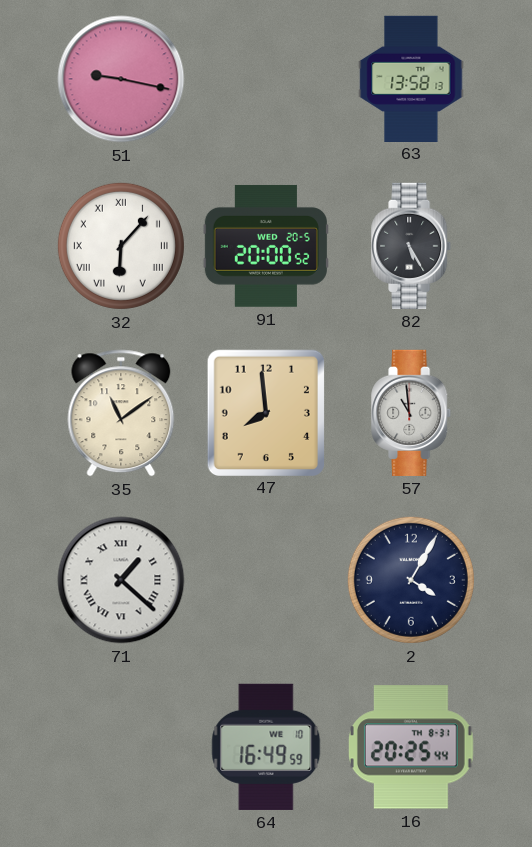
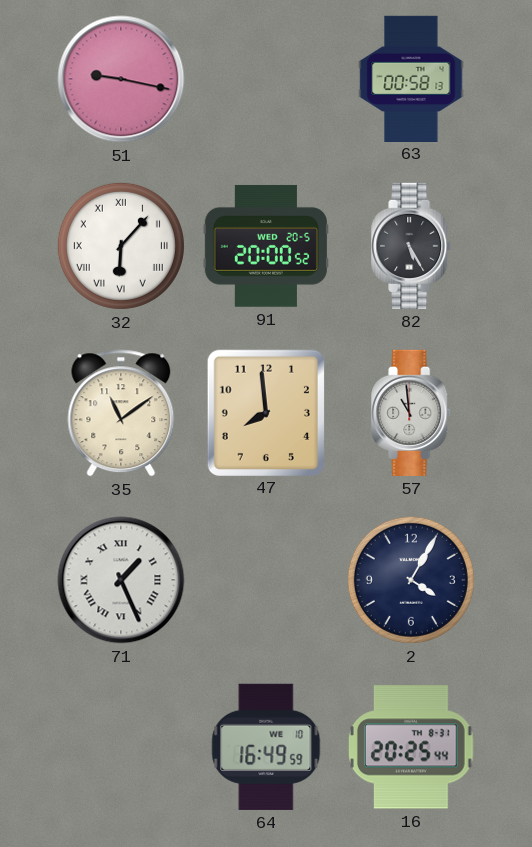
63: 13:58 -> 00:58
71: 1:22 -> 1:26
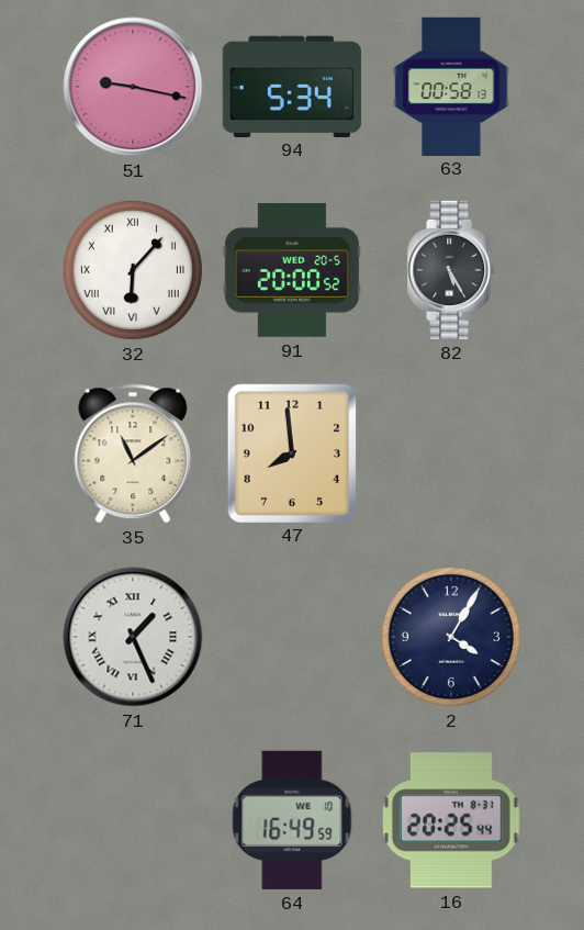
94: none -> 5:34
57: 10:59 -> none
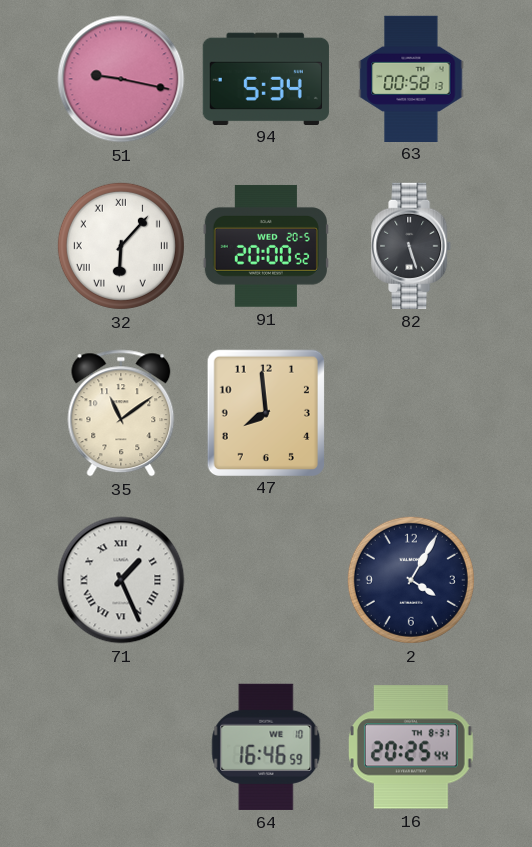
82: 5:25 -> 5:27
64: 16:49 -> 16:46
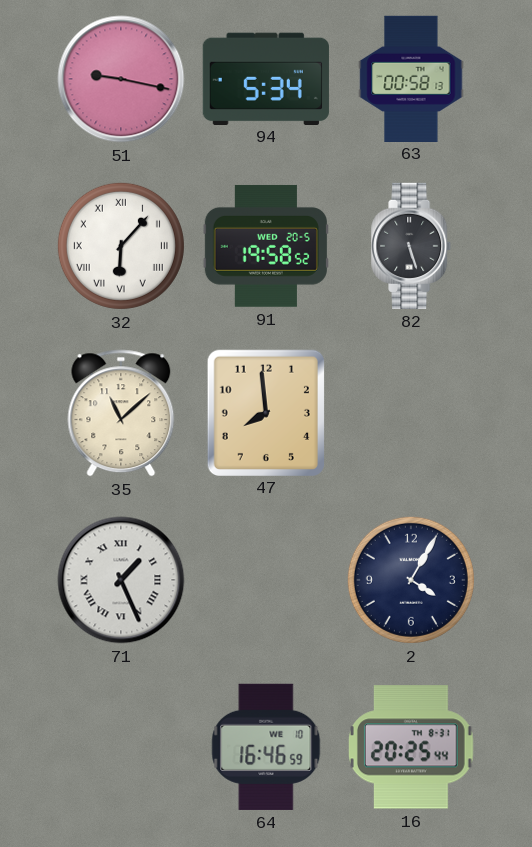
91: 20:00 -> 19:58
35: 11:09 -> 11:08
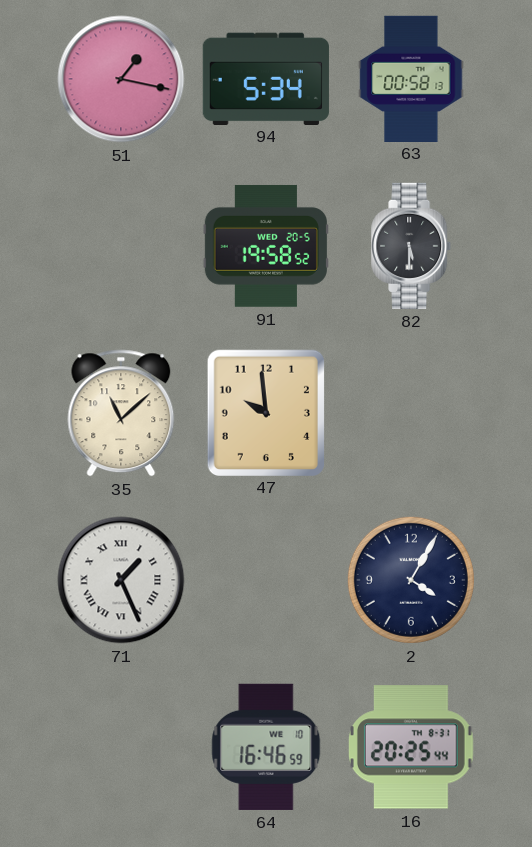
51: 9:17 -> 1:17
32: 6:07 -> none
82: 5:27 -> 5:30
47: 7:59 -> 9:59
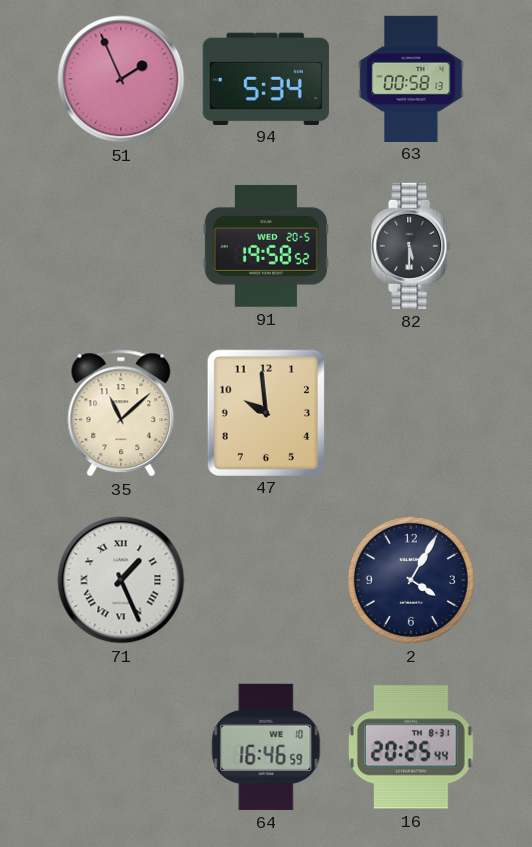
51: 1:17 -> 1:56
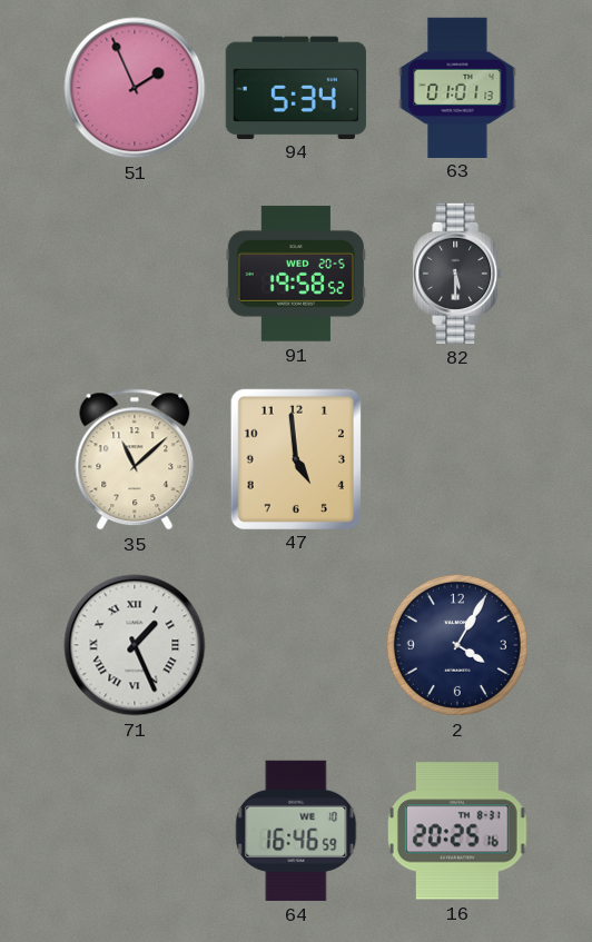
63: 00:58 -> 01:01
47: 9:59 -> 4:59
16: 20:25:44 -> 20:25:16
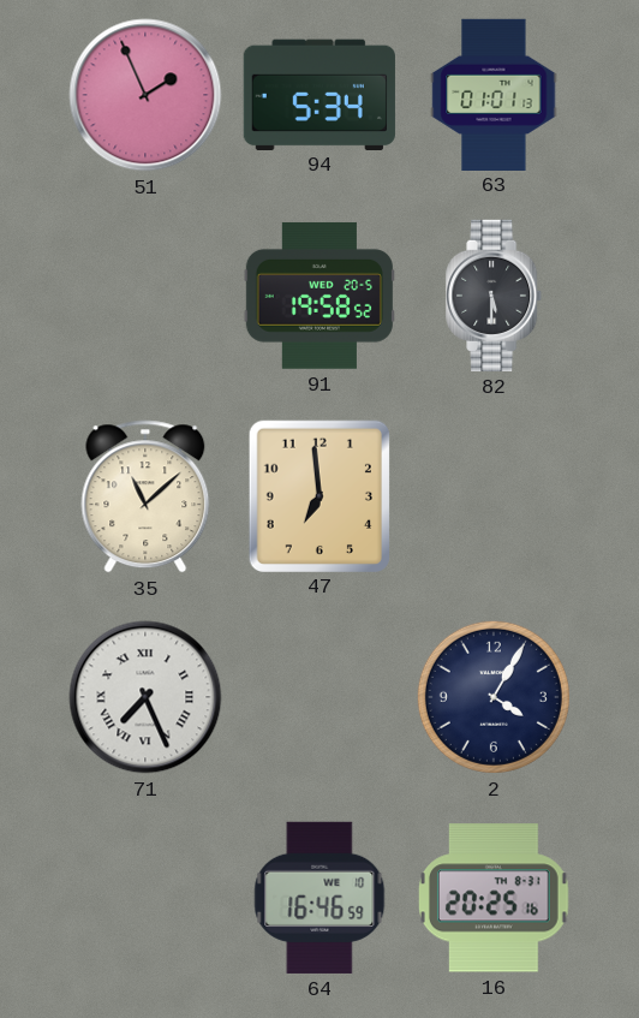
47: 4:59 -> 6:59
71: 1:26 -> 7:26
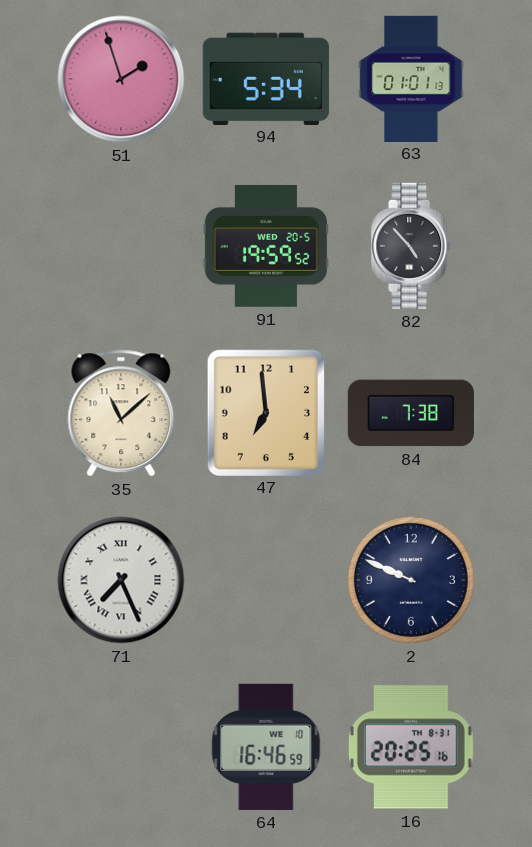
51: 1:56 -> 1:57
91: 19:58 -> 19:59
82: 5:30 -> 4:53
84: none -> 7:38
2: 4:05 -> 9:49
